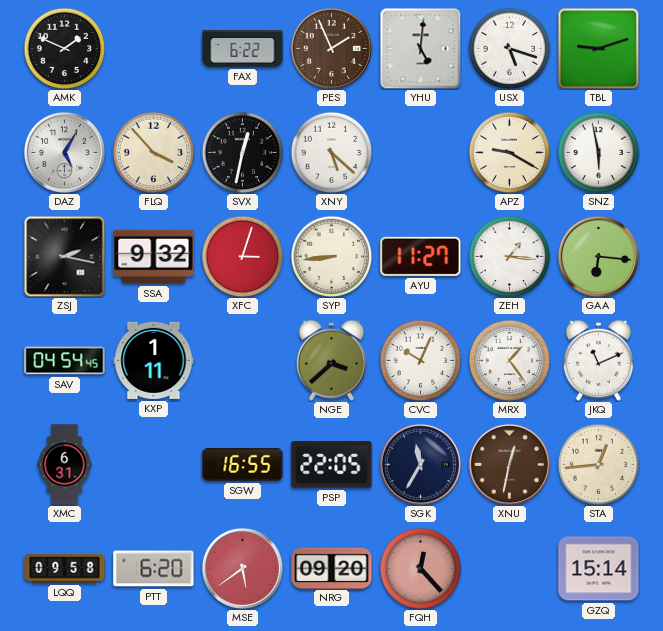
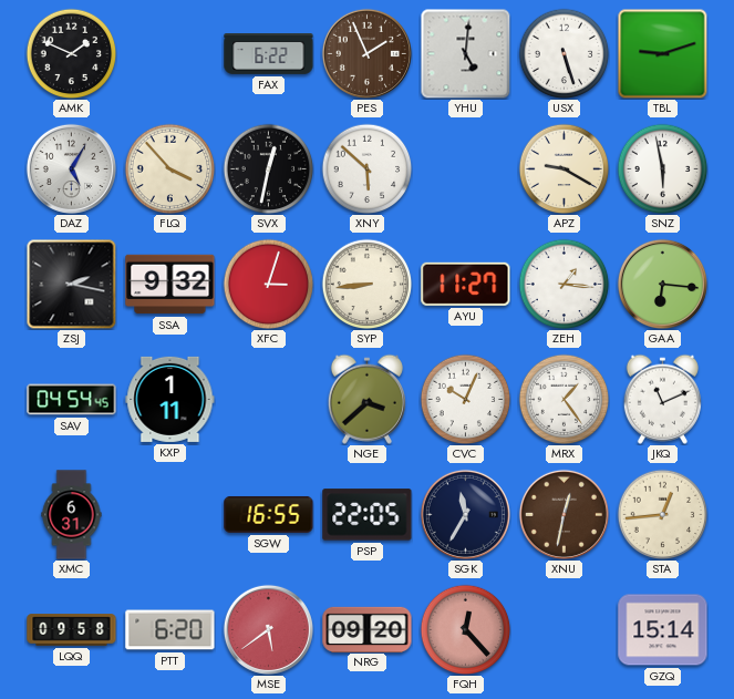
USX: 5:18 -> 5:27
XNY: 5:22 -> 5:52
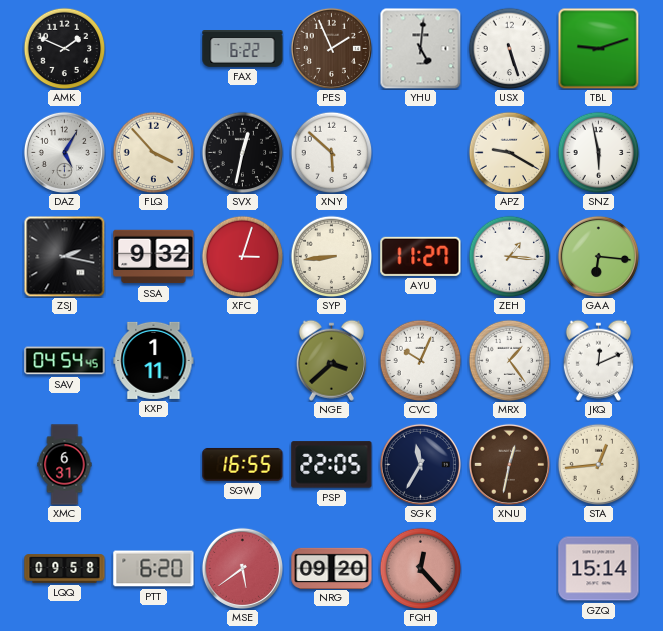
JKQ: 11:11 -> 12:11
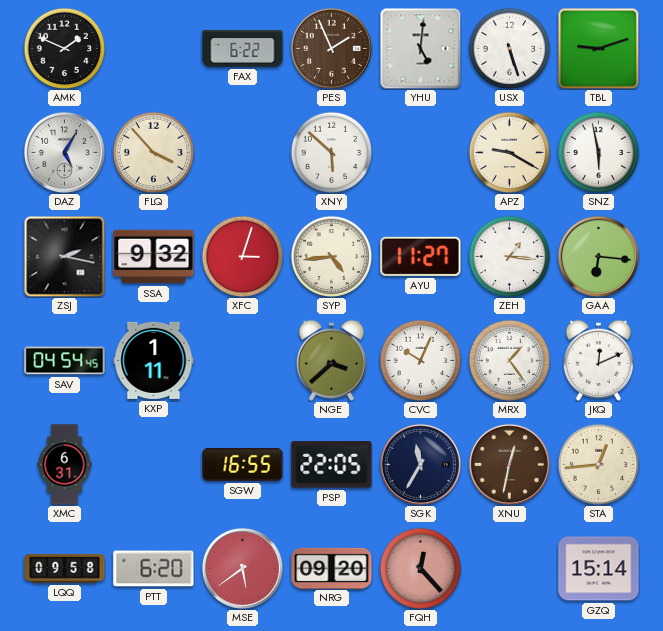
SVX: 12:32 -> none
SYP: 8:44 -> 4:44
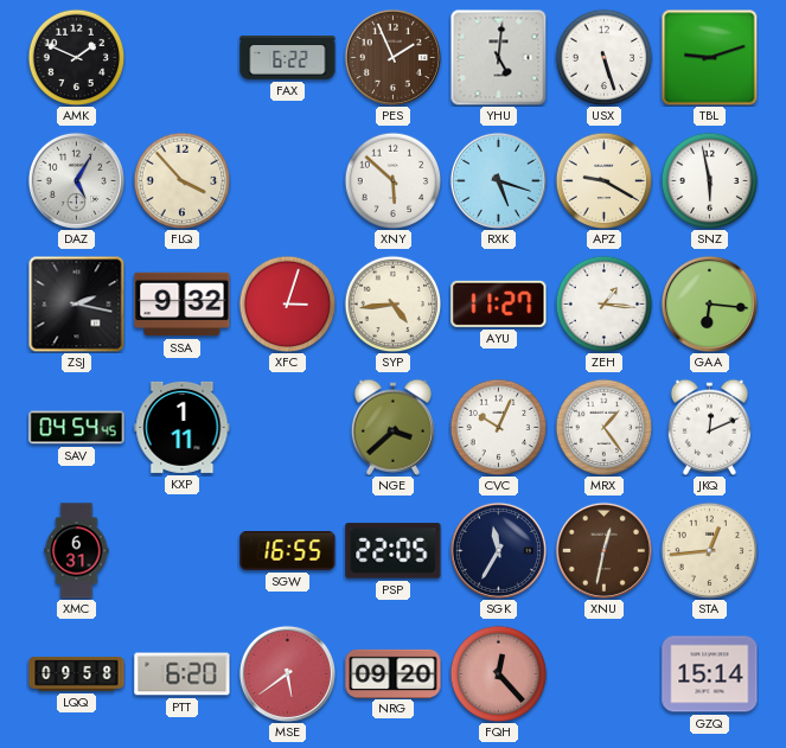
RXK: none -> 5:18
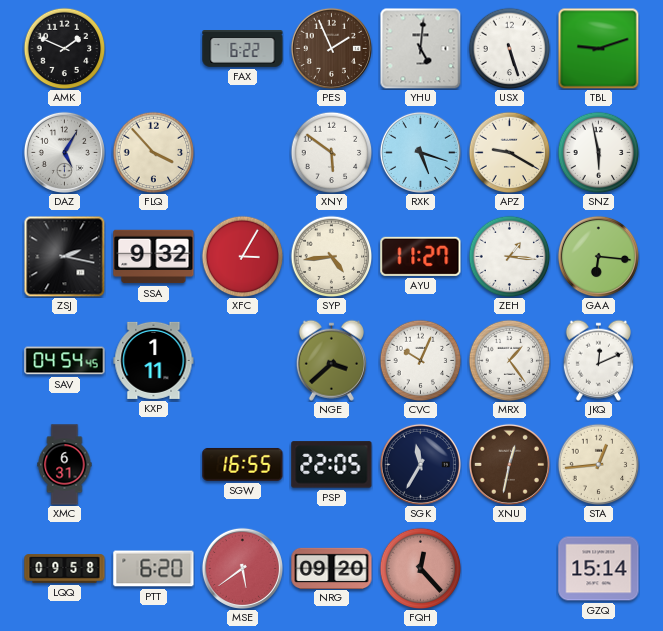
XNY: 5:52 -> 5:51
XFC: 3:03 -> 3:05
